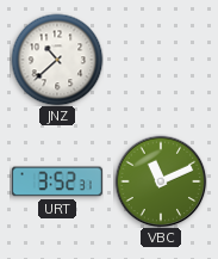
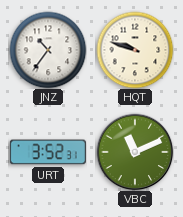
JNZ: 10:38 -> 10:36
HQT: none -> 9:48
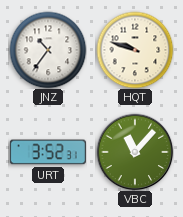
VBC: 11:11 -> 11:07
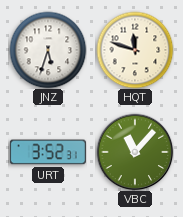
JNZ: 10:36 -> 5:33
HQT: 9:48 -> 11:48
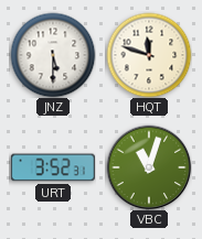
JNZ: 5:33 -> 5:30
VBC: 11:07 -> 11:03
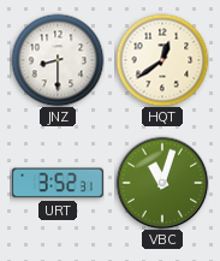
JNZ: 5:30 -> 8:30
HQT: 11:48 -> 12:39
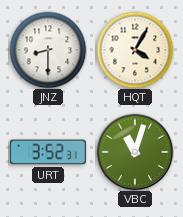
HQT: 12:39 -> 4:05
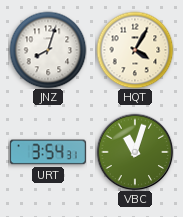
JNZ: 8:30 -> 8:03
URT: 3:52 -> 3:54
